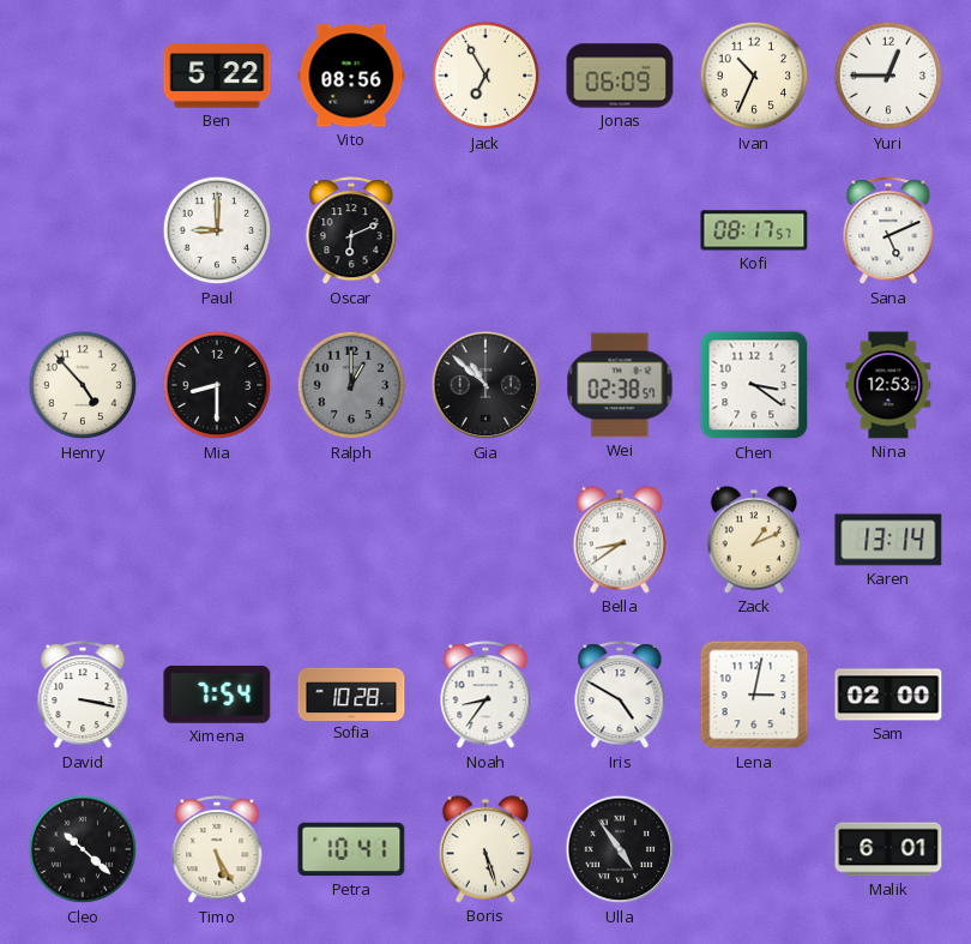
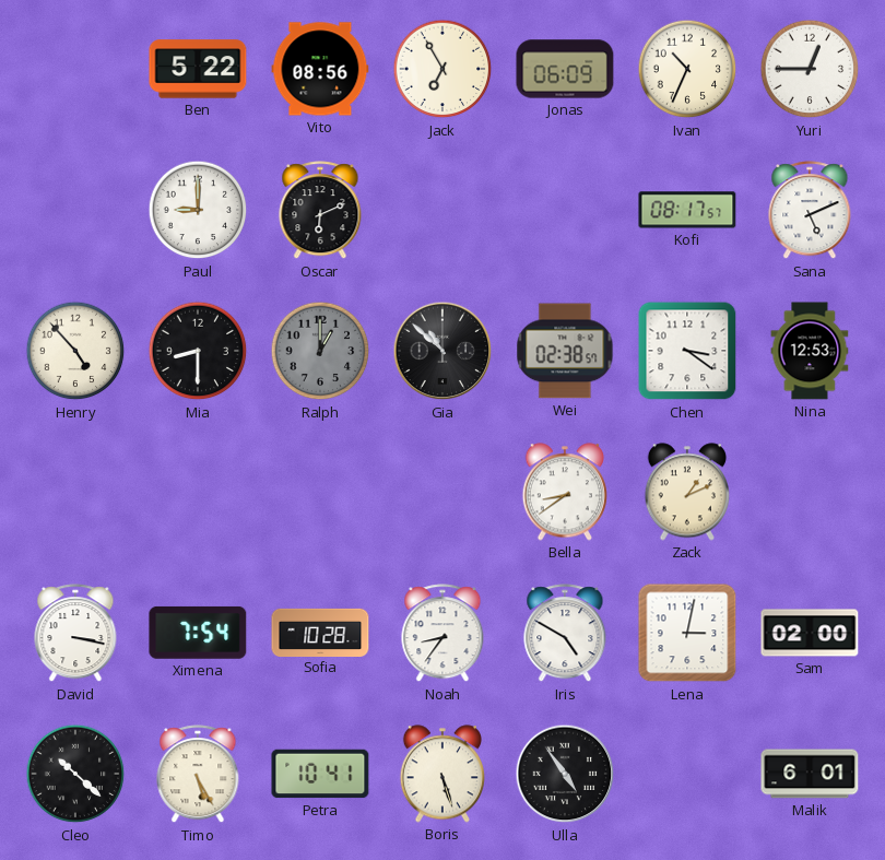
Karen: 13:14 -> none
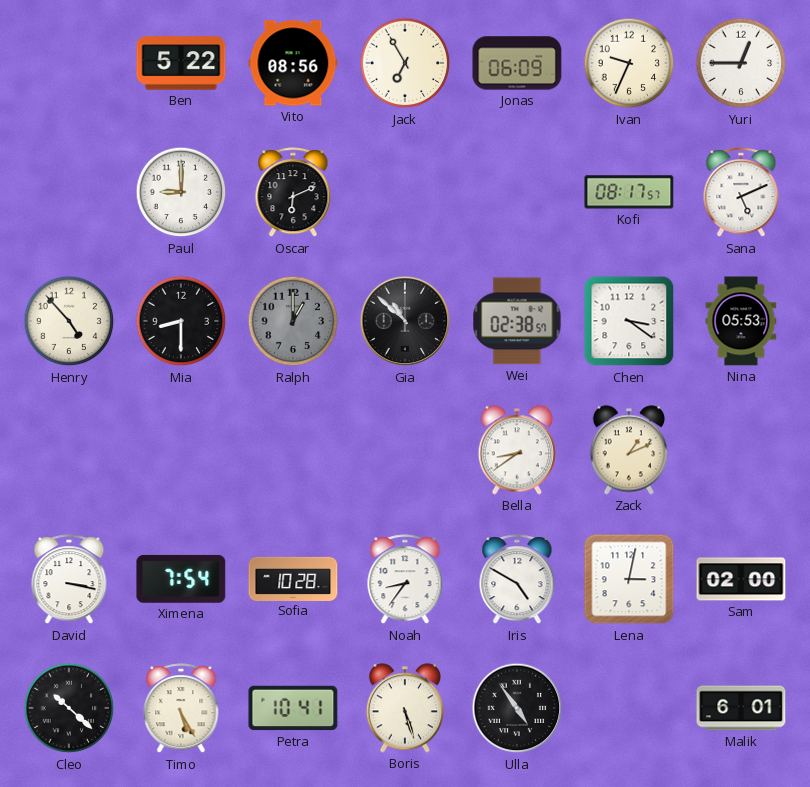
Ivan: 10:34 -> 9:34
Nina: 12:53 -> 05:53
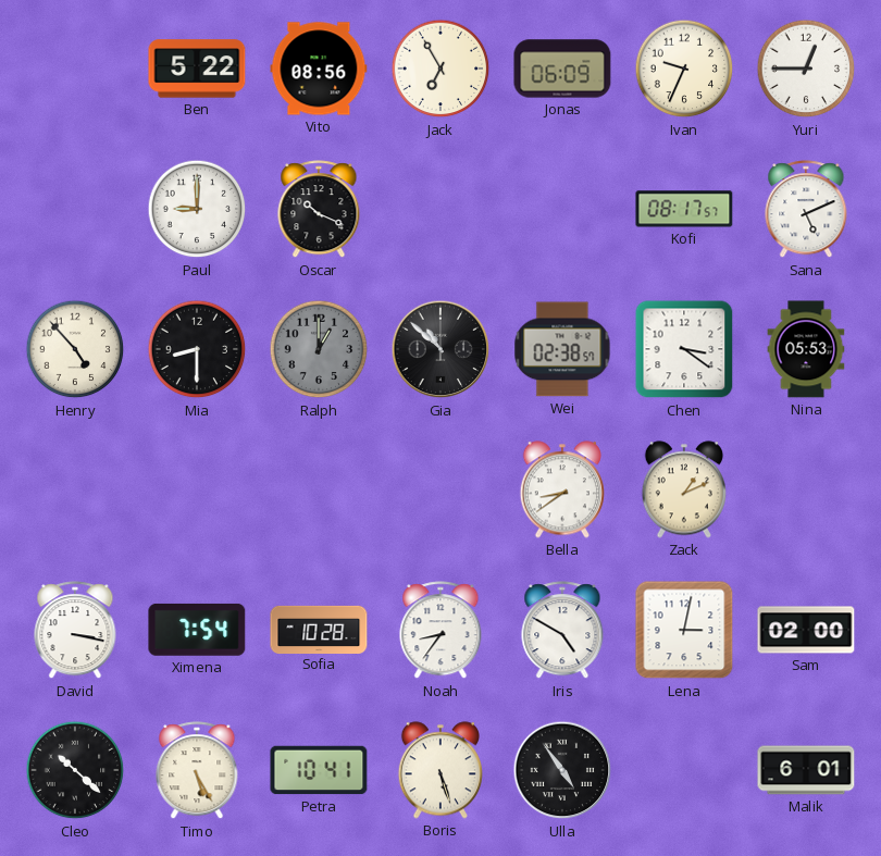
Oscar: 6:11 -> 10:19
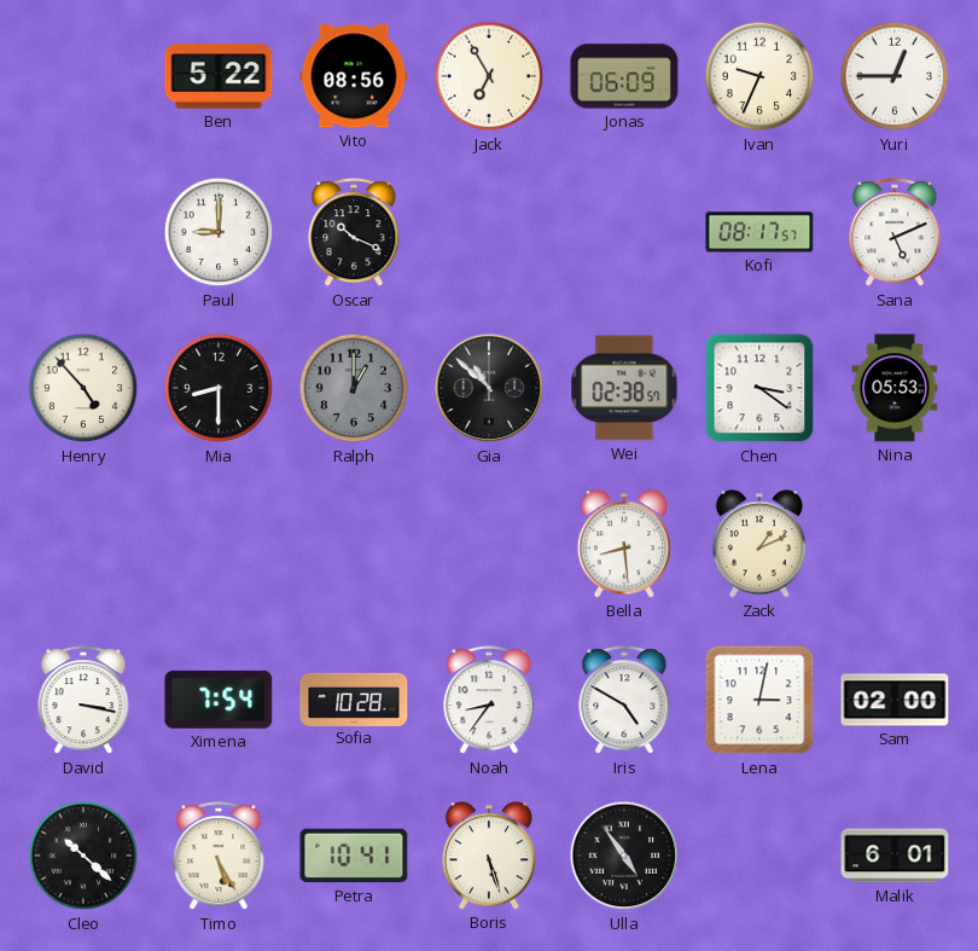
Bella: 8:39 -> 8:29
